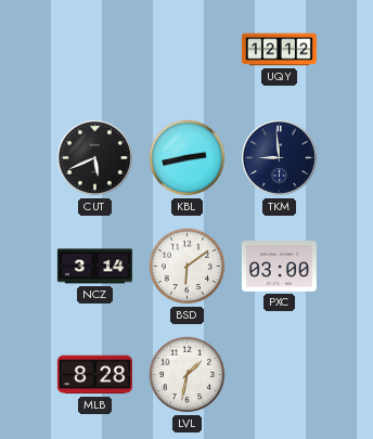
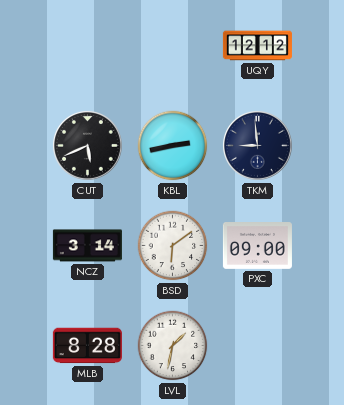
PXC: 03:00 -> 09:00
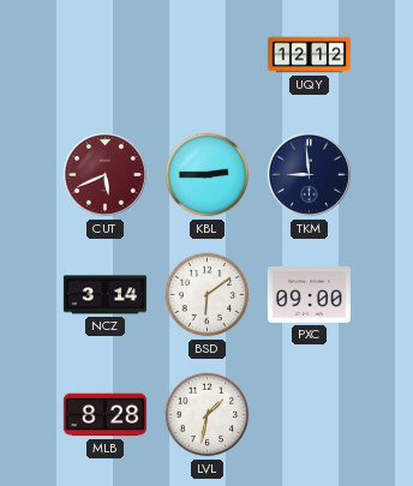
CUT dial: black -> burgundy
KBL: 2:43 -> 2:45
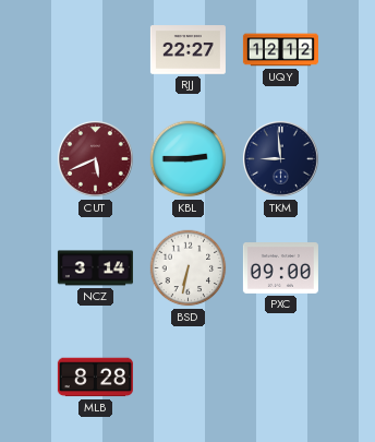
RJJ: none -> 22:27
BSD: 6:09 -> 6:32
LVL: 1:32 -> none
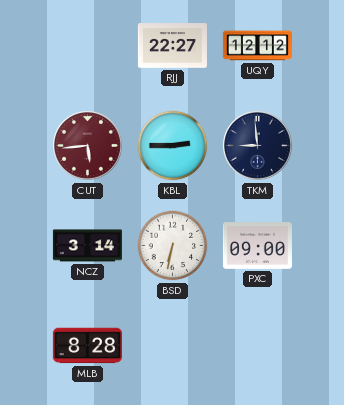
CUT: 5:41 -> 5:44
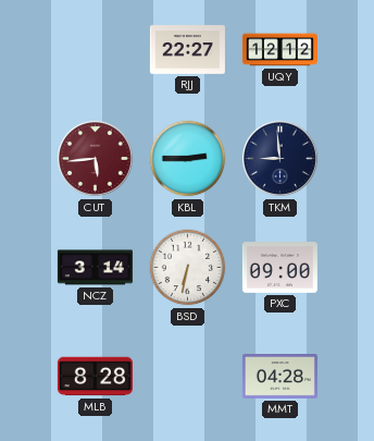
MMT: none -> 04:28
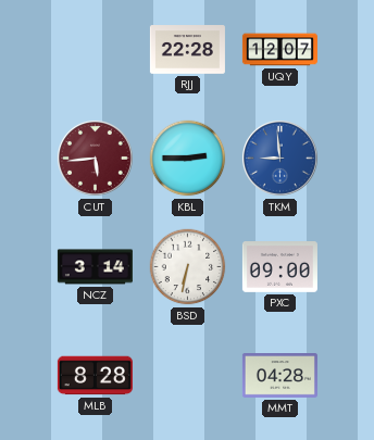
RJJ: 22:27 -> 22:28
UQY: 12:12 -> 12:07
TKM dial: navy -> blue
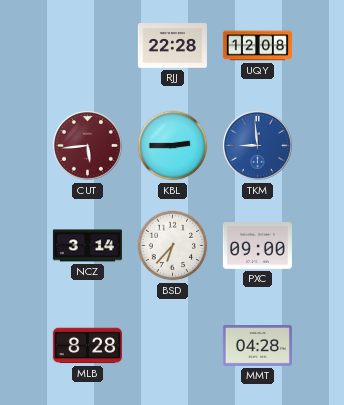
UQY: 12:07 -> 12:08
BSD: 6:32 -> 6:37
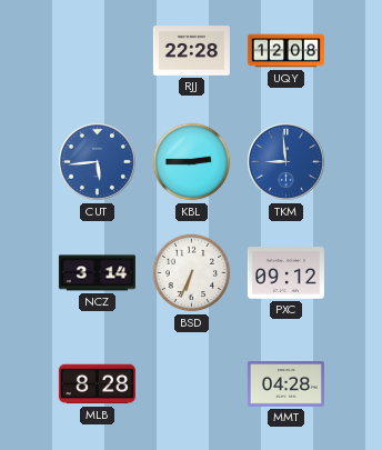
CUT dial: burgundy -> blue
BSD: 6:37 -> 6:34
PXC: 09:00 -> 09:12
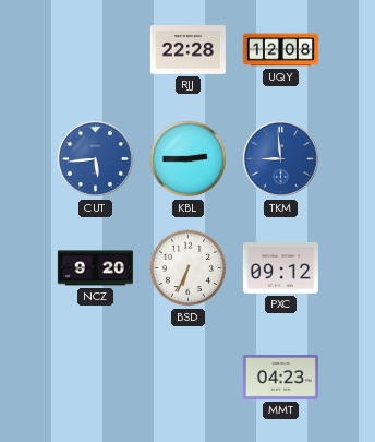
NCZ: 3:14 -> 9:20
MLB: 8:28 -> none
MMT: 04:28 -> 04:23
